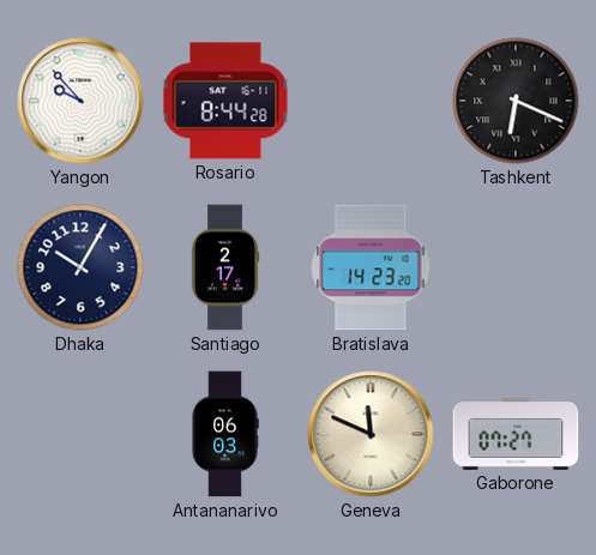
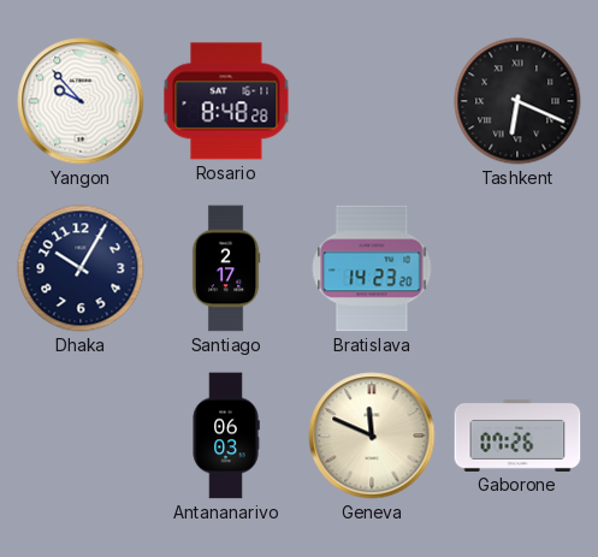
Rosario: 8:44 -> 8:48
Gaborone: 07:27 -> 07:26
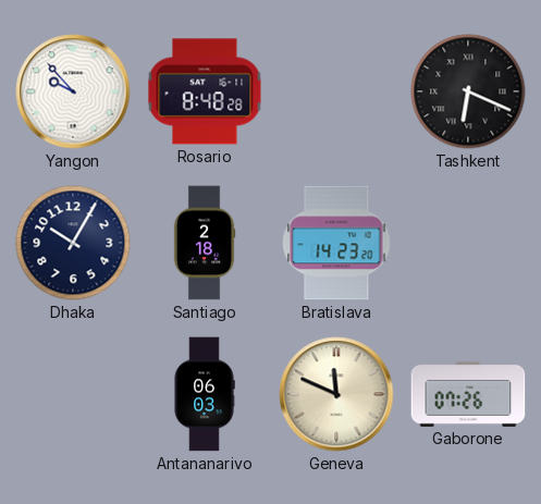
Santiago: 2:17 -> 2:18
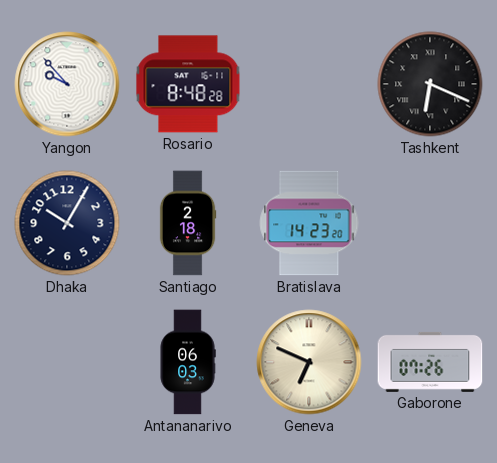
Geneva: 11:49 -> 6:49
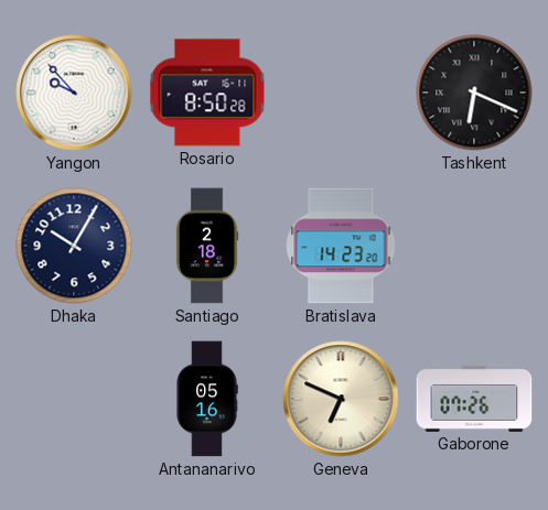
Rosario: 8:48 -> 8:50
Antananarivo: 06:03 -> 05:16
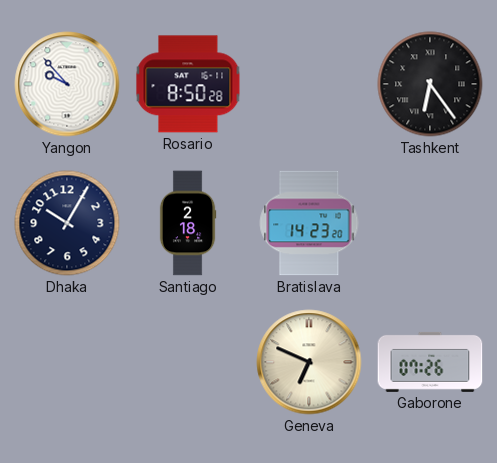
Tashkent: 6:19 -> 6:24
Antananarivo: 05:16 -> none
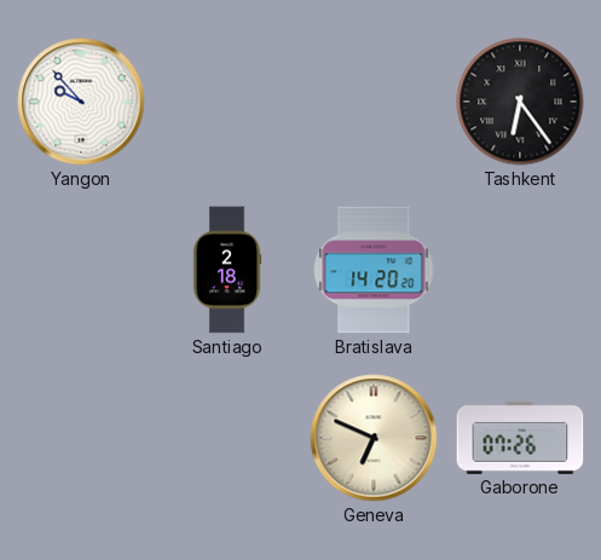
Rosario: 8:50 -> none
Dhaka: 10:05 -> none
Bratislava: 14:23 -> 14:20
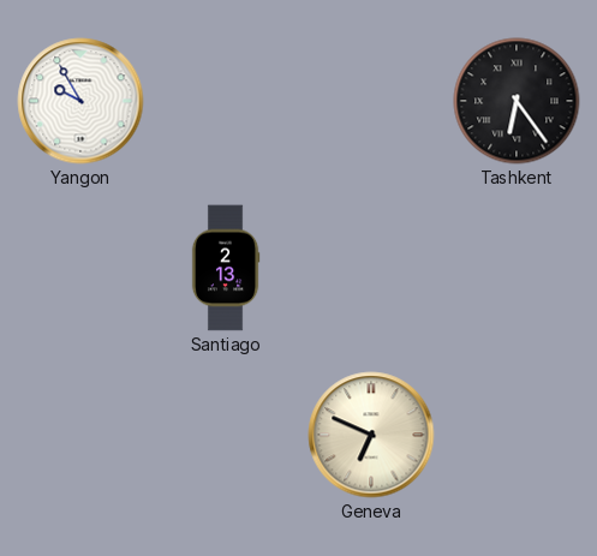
Yangon: 9:53 -> 9:55
Santiago: 2:18 -> 2:13
Bratislava: 14:20 -> none
Gaborone: 07:26 -> none
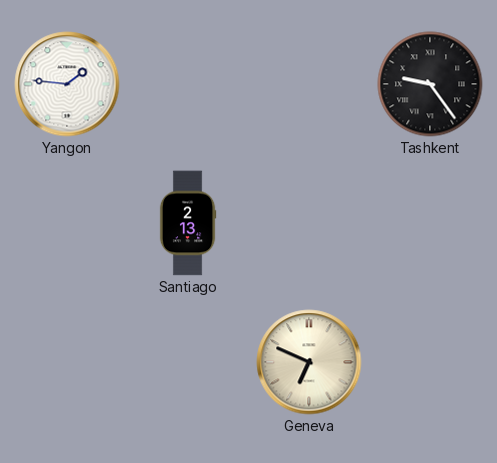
Yangon: 9:55 -> 1:46
Tashkent: 6:24 -> 9:24
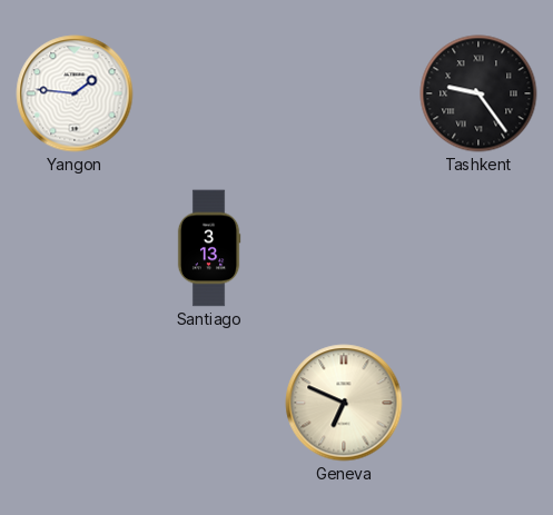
Santiago: 2:13 -> 3:13
